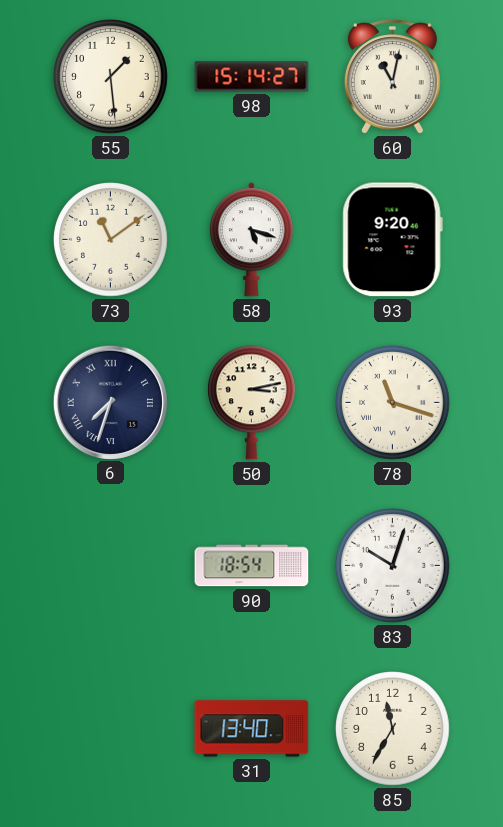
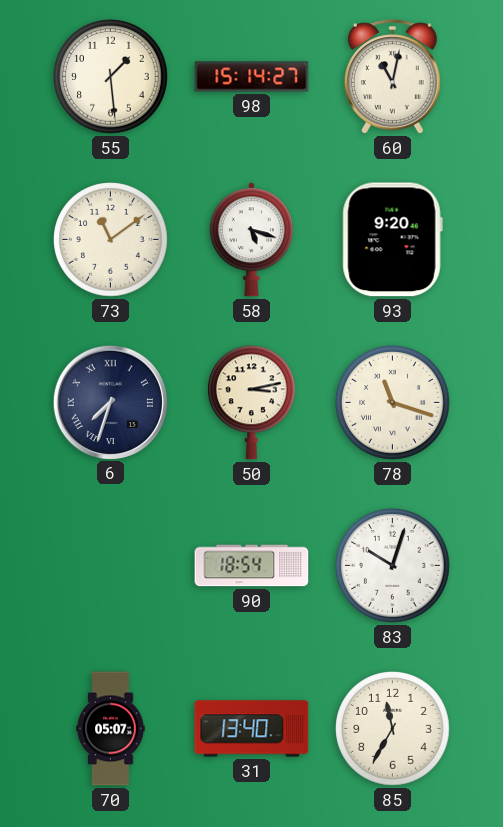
70: none -> 05:07
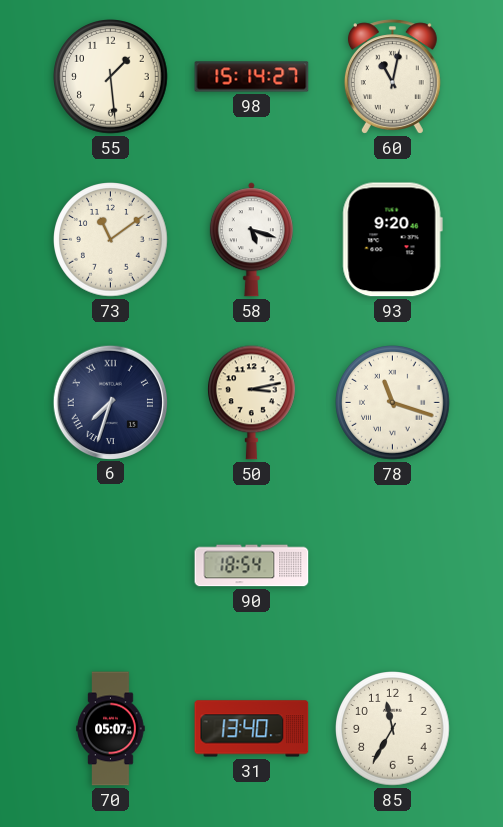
83: 10:03 -> none
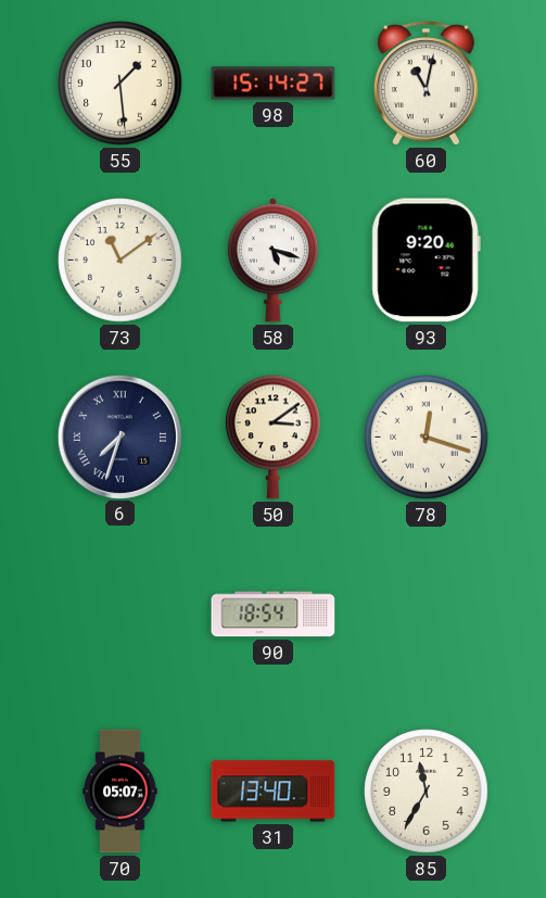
50: 3:13 -> 3:09
78: 11:18 -> 12:18
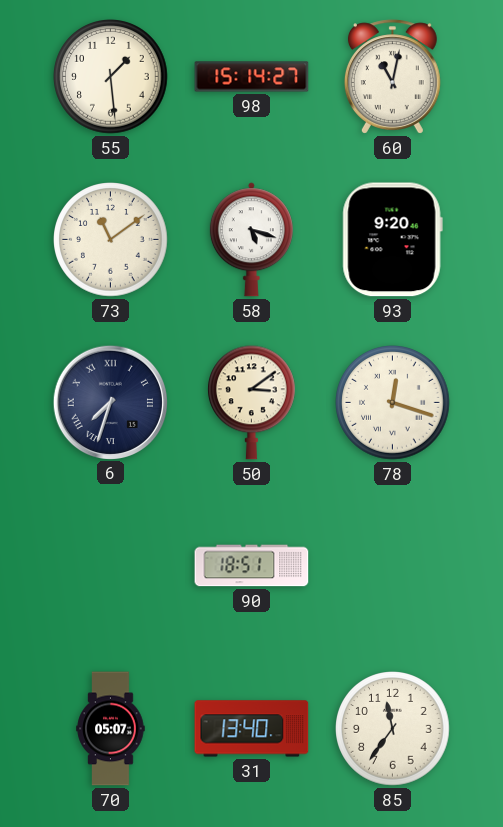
90: 18:54 -> 18:51
85: 11:35 -> 11:36
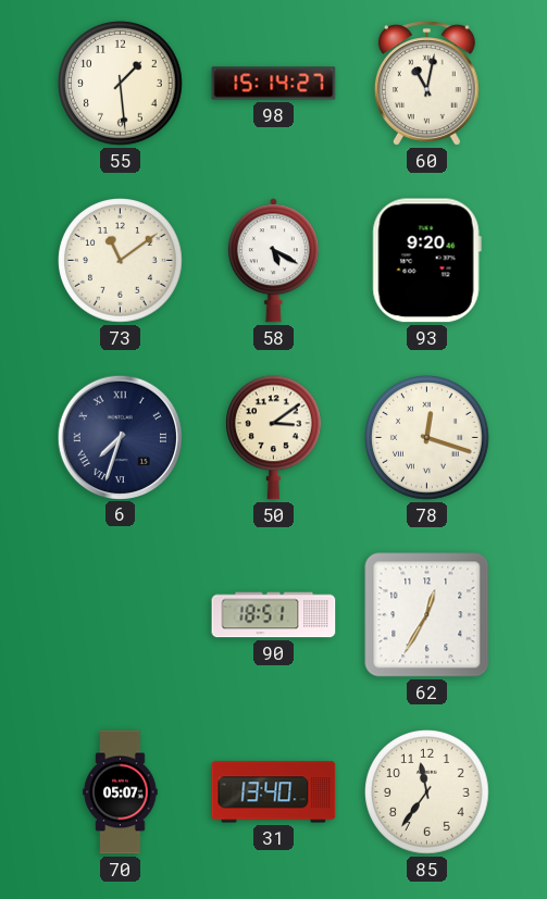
58: 5:18 -> 5:20
62: none -> 12:35
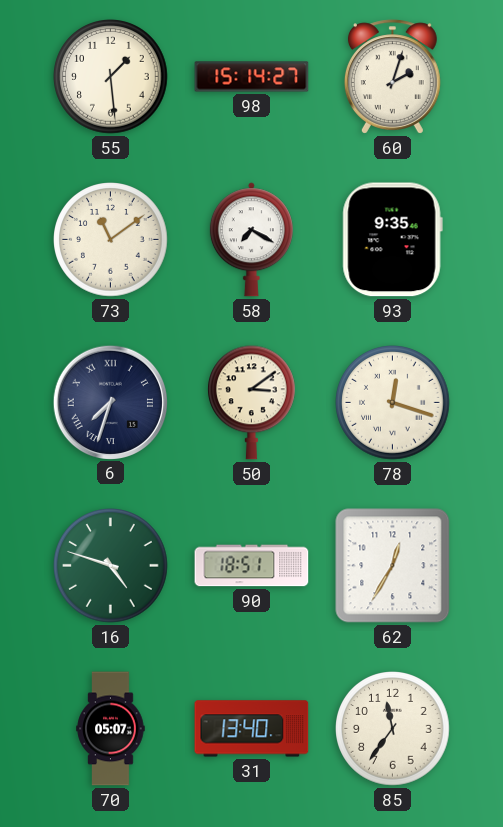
60: 11:02 -> 2:03
58: 5:20 -> 7:20
93: 9:20 -> 9:35
16: none -> 4:48
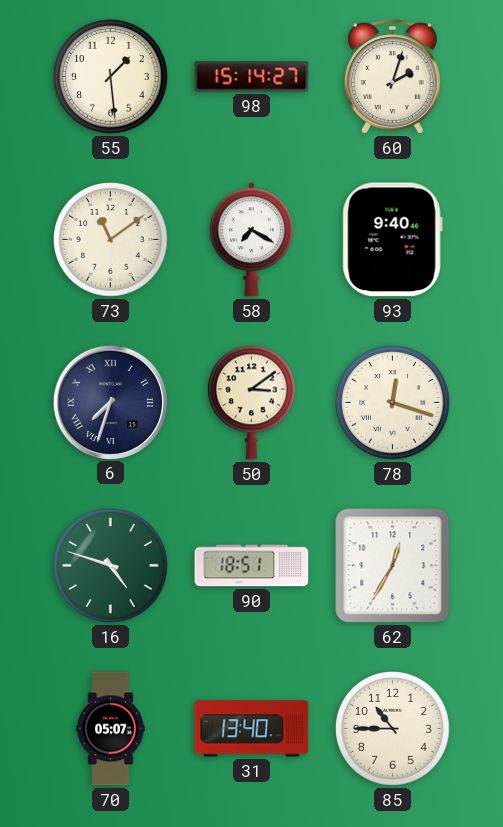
93: 9:35 -> 9:40
85: 11:36 -> 10:45
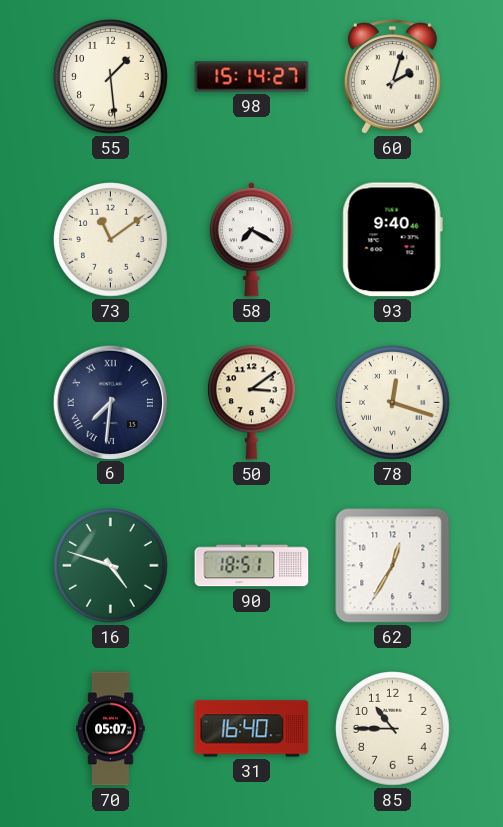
6: 7:33 -> 7:31
31: 13:40 -> 16:40
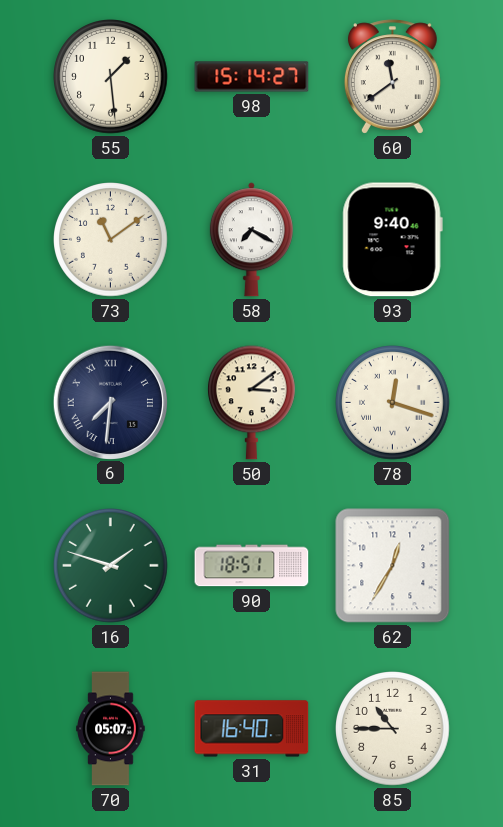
60: 2:03 -> 11:39
16: 4:48 -> 1:48
